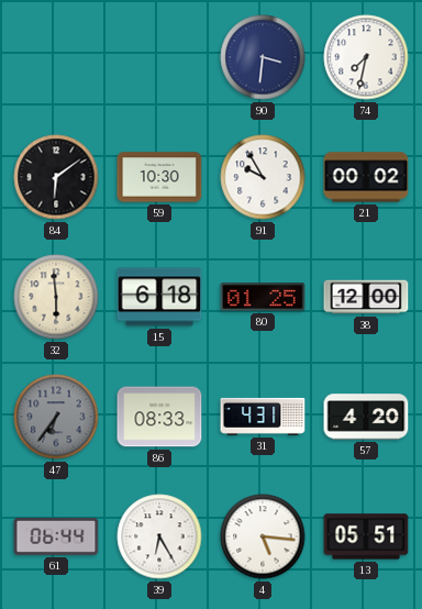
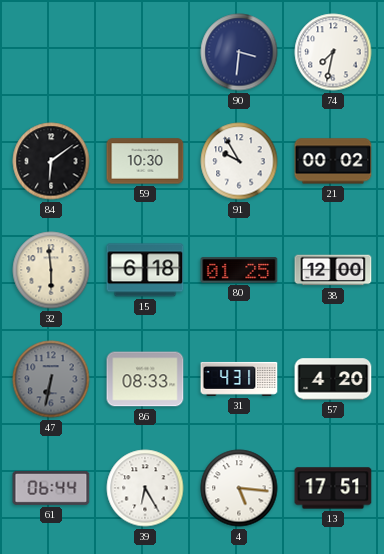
47: 6:36 -> 6:32
13: 05:51 -> 17:51
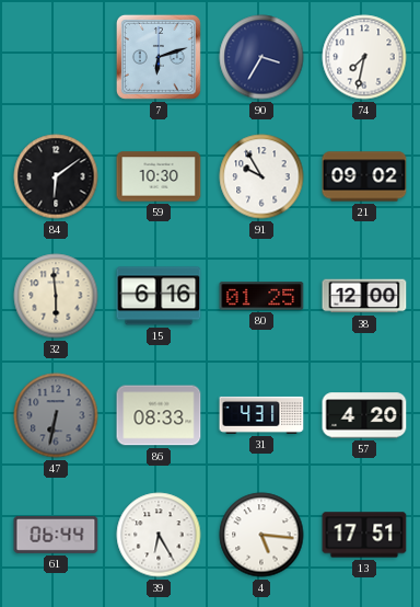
7: none -> 6:12
90: 3:31 -> 3:35
21: 00:02 -> 09:02
15: 6:18 -> 6:16
